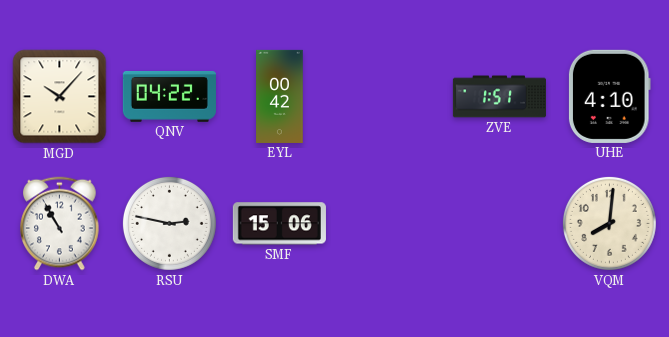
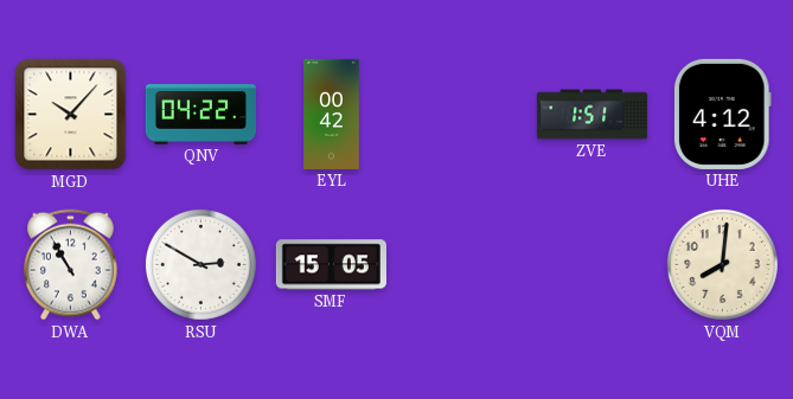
UHE: 4:10 -> 4:12
RSU: 2:47 -> 2:50
SMF: 15:06 -> 15:05
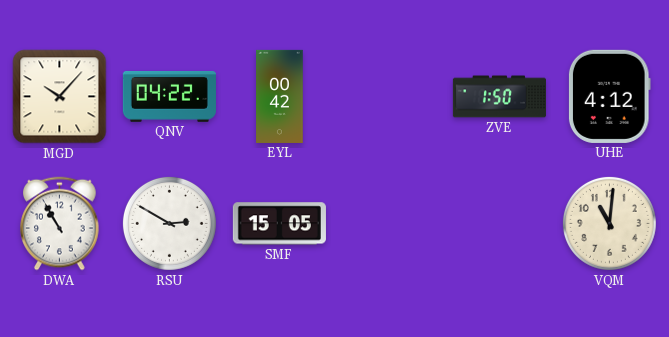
ZVE: 1:51 -> 1:50
VQM: 8:01 -> 11:01
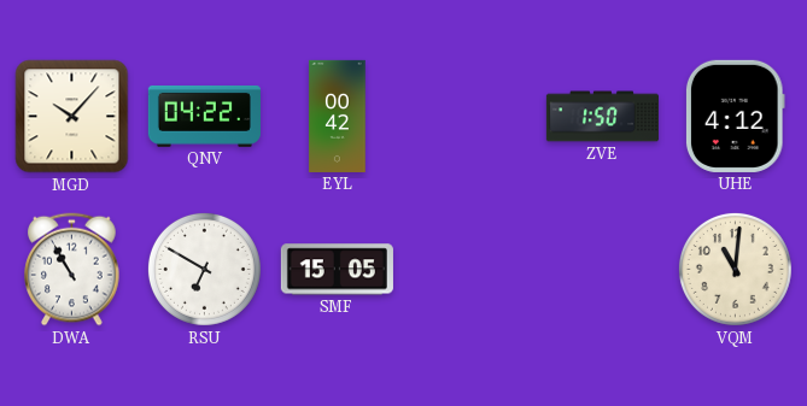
RSU: 2:50 -> 6:50
